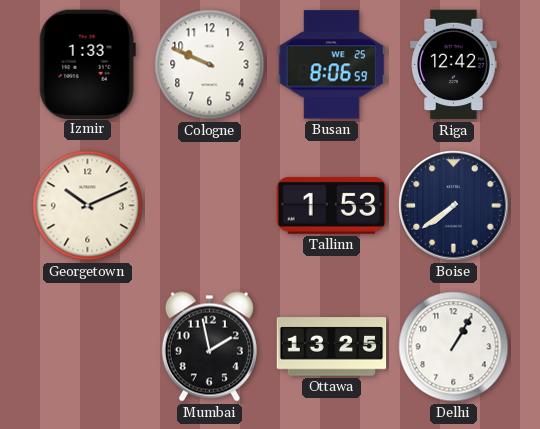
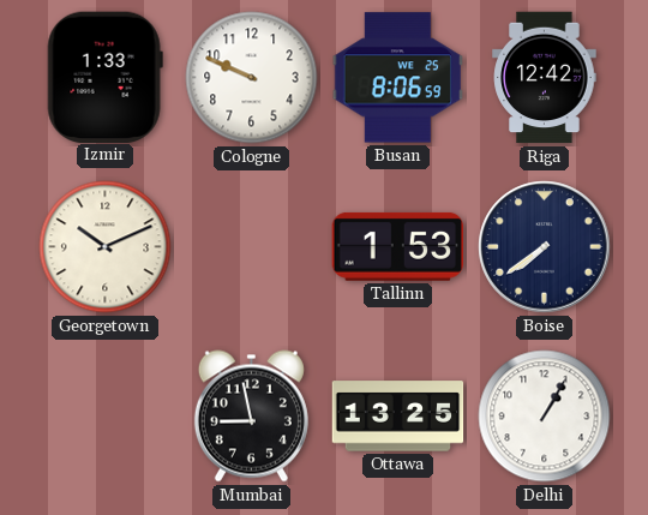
Mumbai: 1:58 -> 8:58
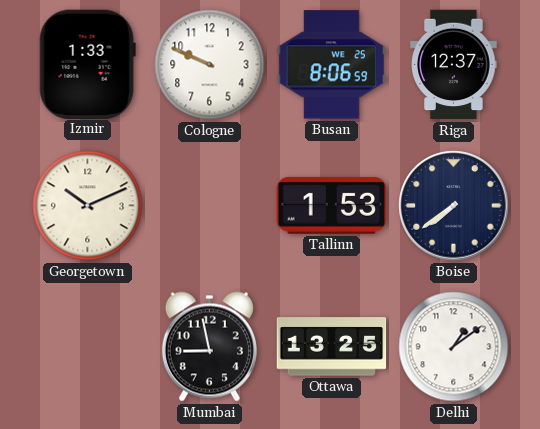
Riga: 12:42 -> 12:37
Delhi: 1:05 -> 1:09
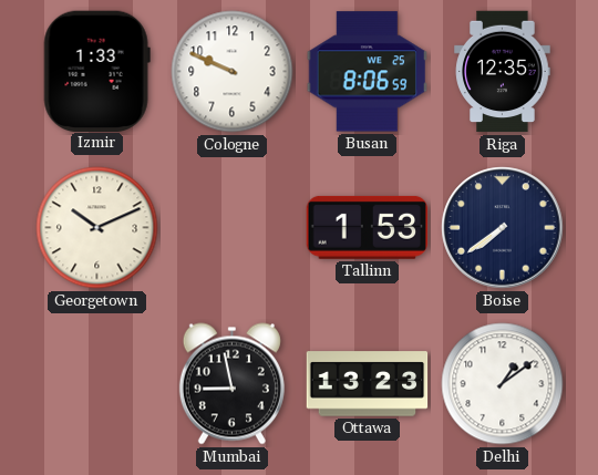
Riga: 12:37 -> 12:35
Ottawa: 13:25 -> 13:23
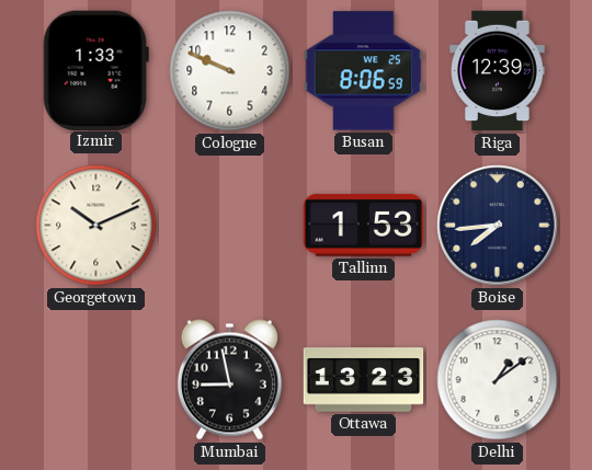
Riga: 12:35 -> 12:39
Boise: 7:39 -> 7:44
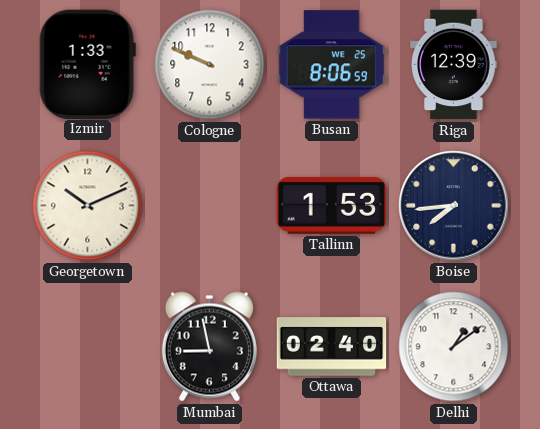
Ottawa: 13:23 -> 02:40
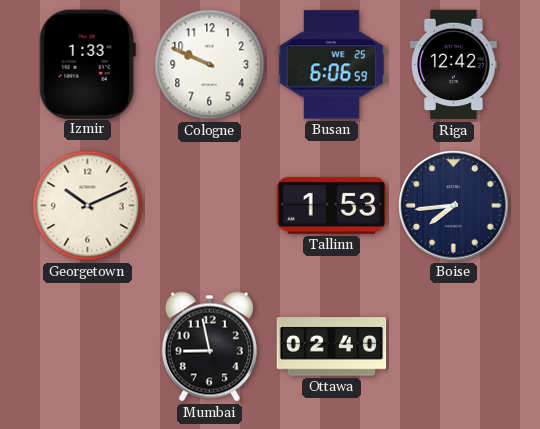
Busan: 8:06 -> 6:06
Riga: 12:39 -> 12:42
Delhi: 1:09 -> none
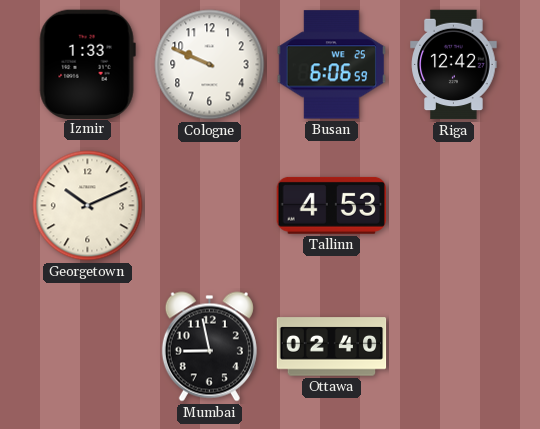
Tallinn: 1:53 -> 4:53
Boise: 7:44 -> none
